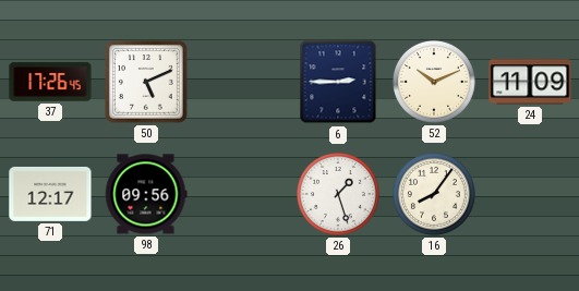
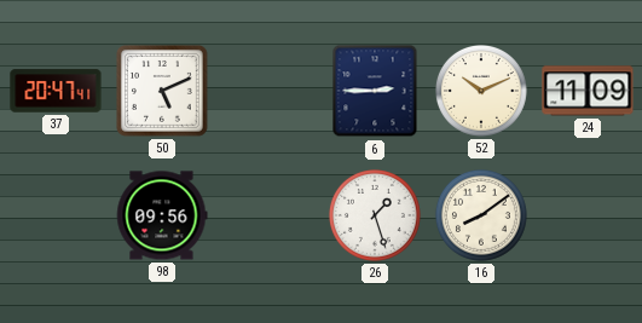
37: 17:26 -> 20:47
71: 12:17 -> none
16: 8:06 -> 8:09
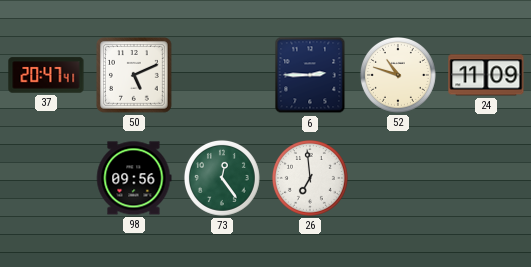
52: 10:11 -> 10:48
73: none -> 12:24
26: 1:27 -> 6:59
16: 8:09 -> none
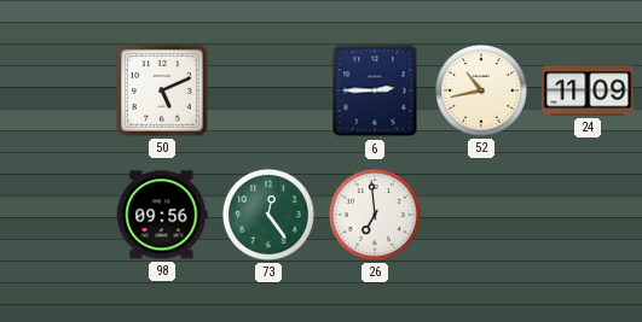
37: 20:47 -> none
52: 10:48 -> 10:43
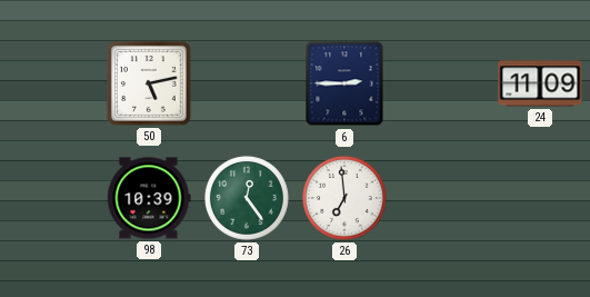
50: 5:11 -> 5:13
52: 10:43 -> none
98: 09:56 -> 10:39
